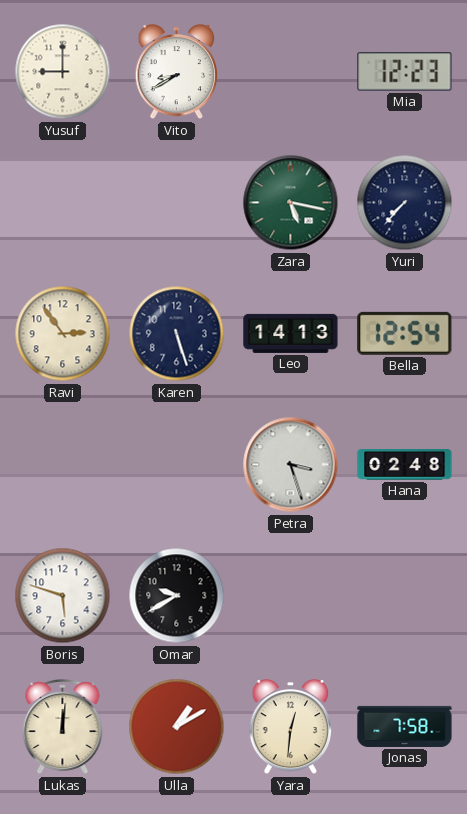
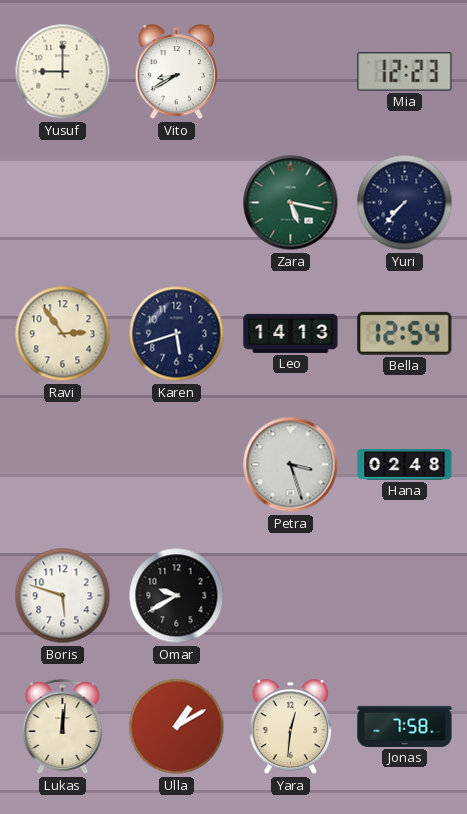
Karen: 5:27 -> 5:42
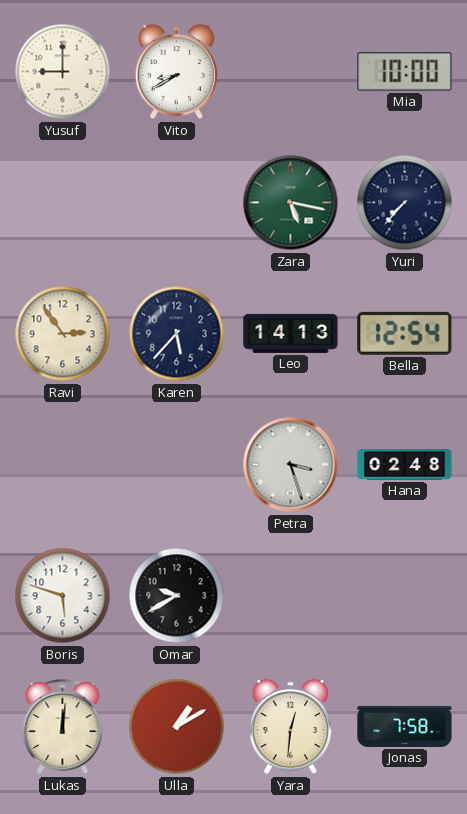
Mia: 12:23 -> 10:00
Karen: 5:42 -> 5:37
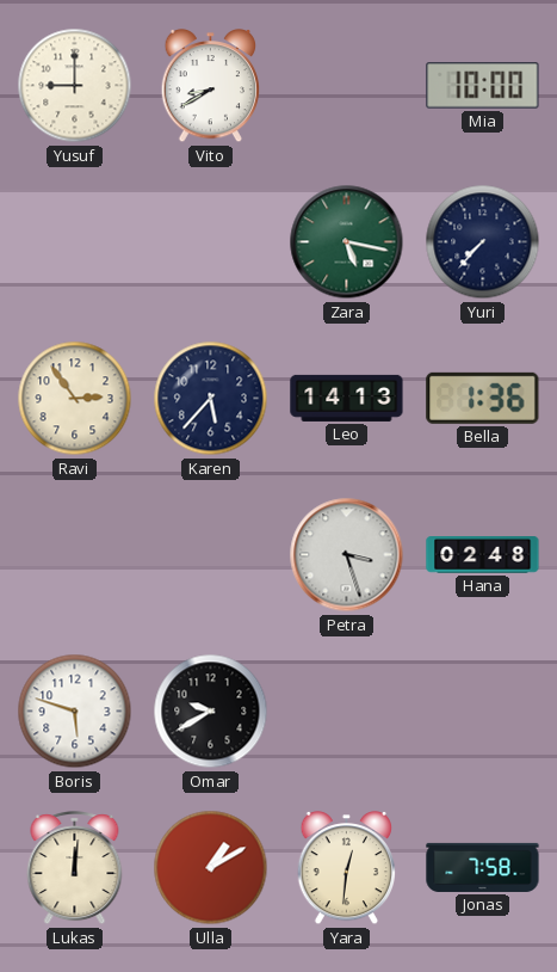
Bella: 12:54 -> 1:36
